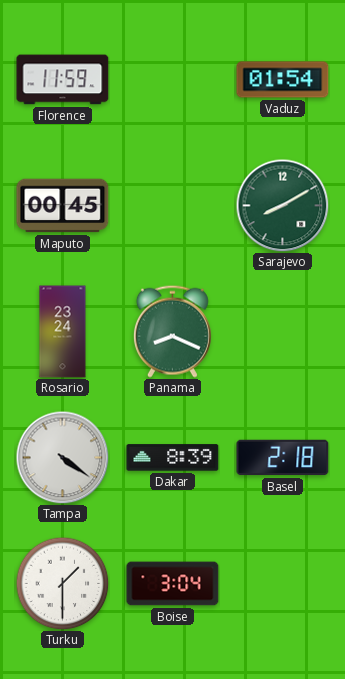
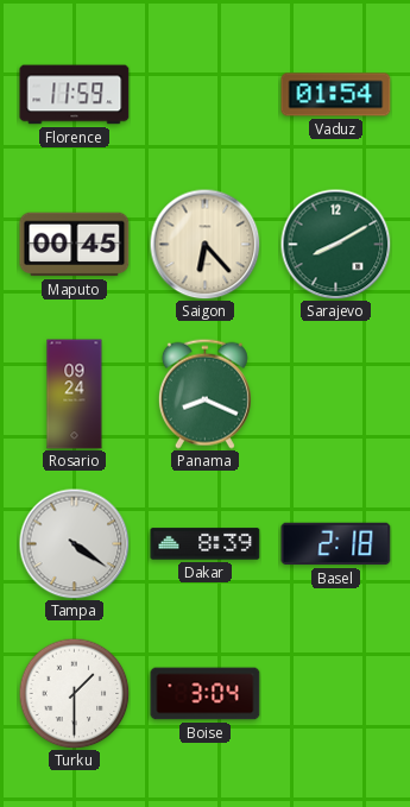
Saigon: none -> 6:23
Rosario: 23:24 -> 09:24
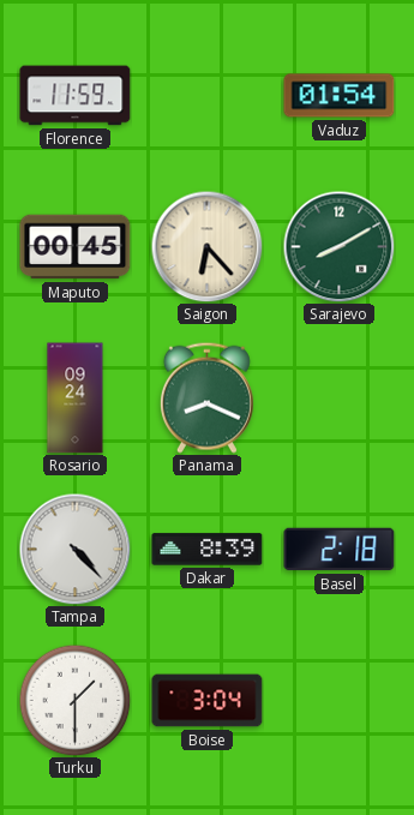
Tampa: 4:21 -> 4:23
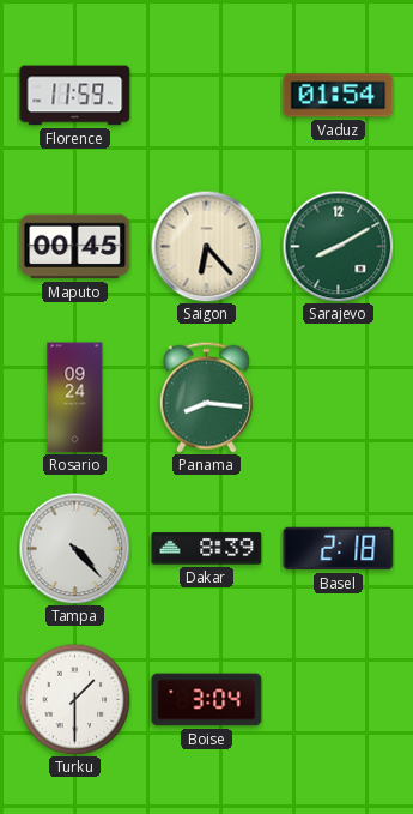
Panama: 8:19 -> 8:16
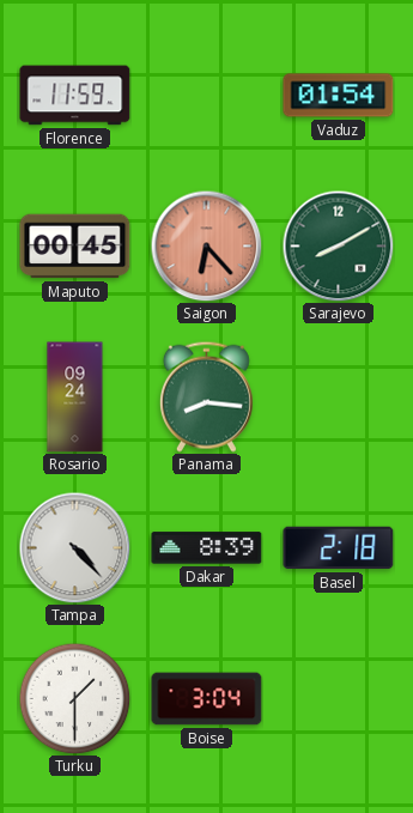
Saigon dial: cream -> salmon
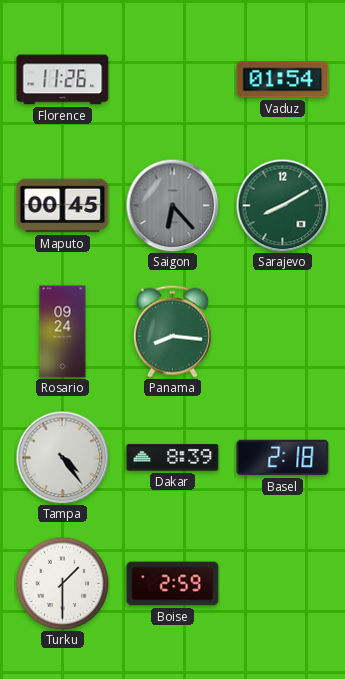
Florence: 11:59 -> 11:26
Saigon dial: salmon -> grey
Tampa: 4:23 -> 4:24
Boise: 3:04 -> 2:59
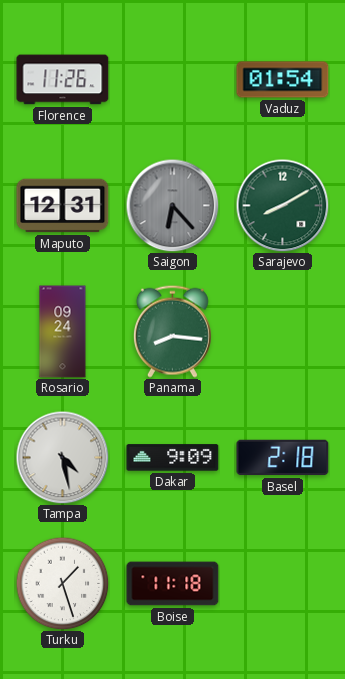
Maputo: 00:45 -> 12:31
Tampa: 4:24 -> 4:28
Dakar: 8:39 -> 9:09
Turku: 1:30 -> 1:27
Boise: 2:59 -> 11:18
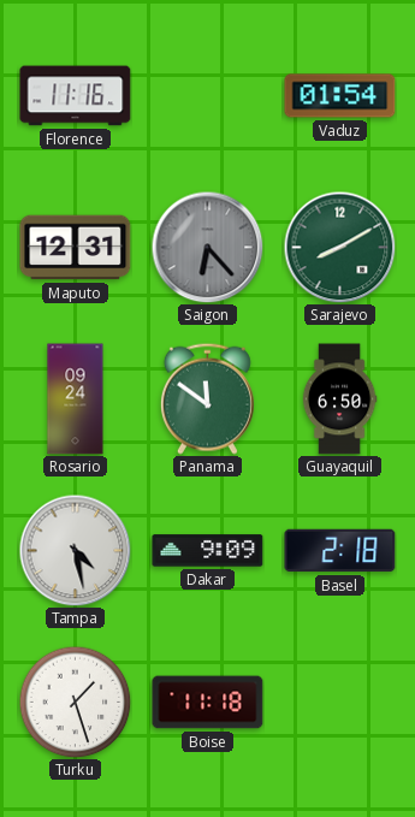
Florence: 11:26 -> 11:16
Panama: 8:16 -> 11:51
Guayaquil: none -> 6:50
